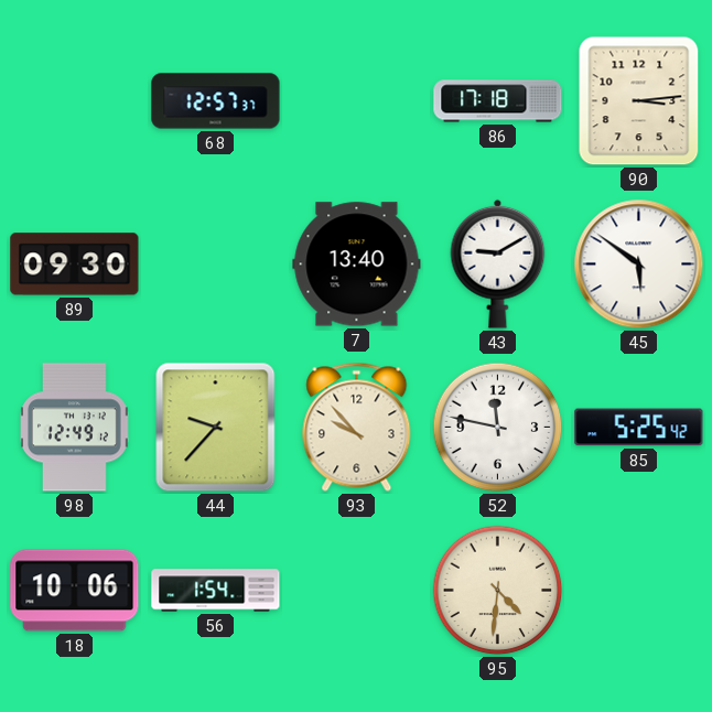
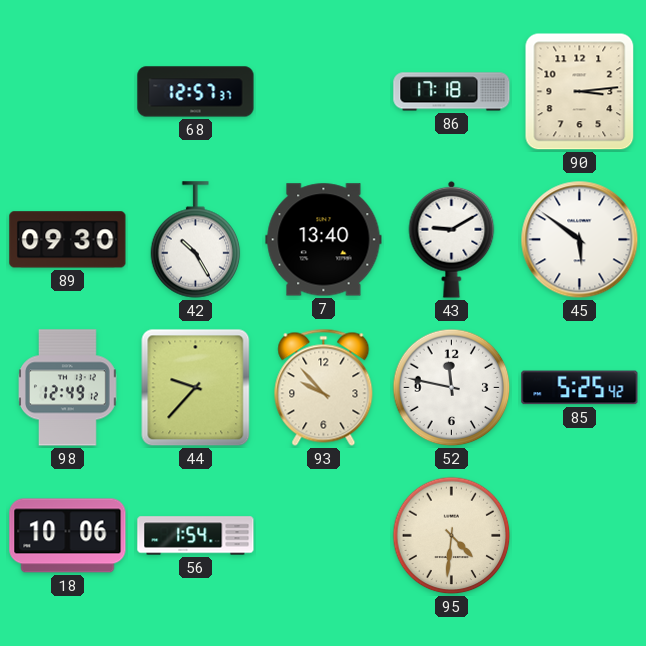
42: none -> 10:25
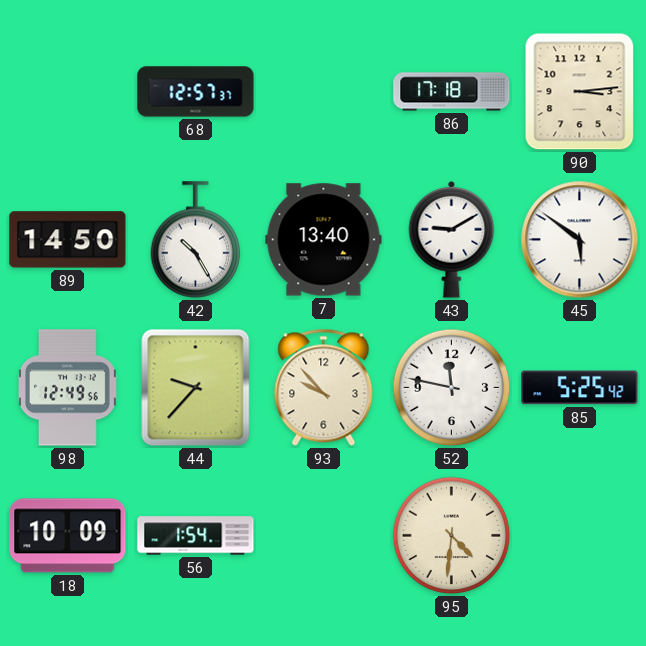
89: 09:30 -> 14:50
98: 12:49:12 -> 12:49:56
18: 10:06 -> 10:09
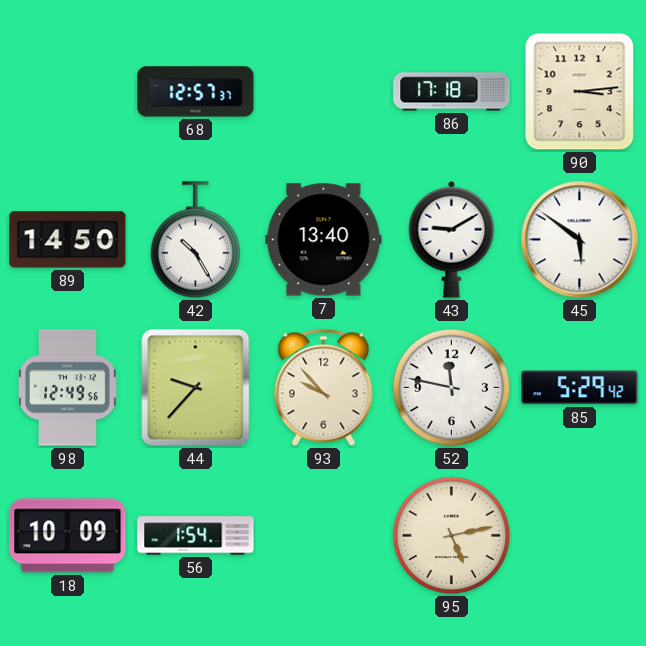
85: 5:25 -> 5:29
95: 4:31 -> 5:13
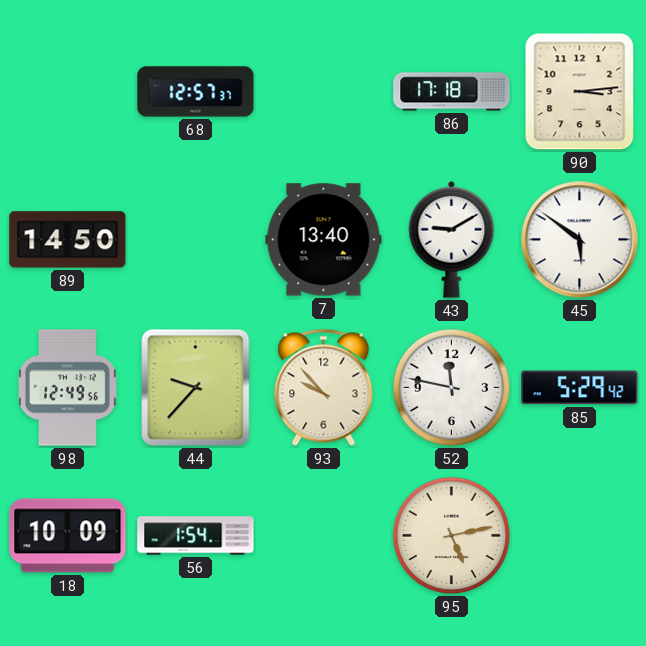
42: 10:25 -> none
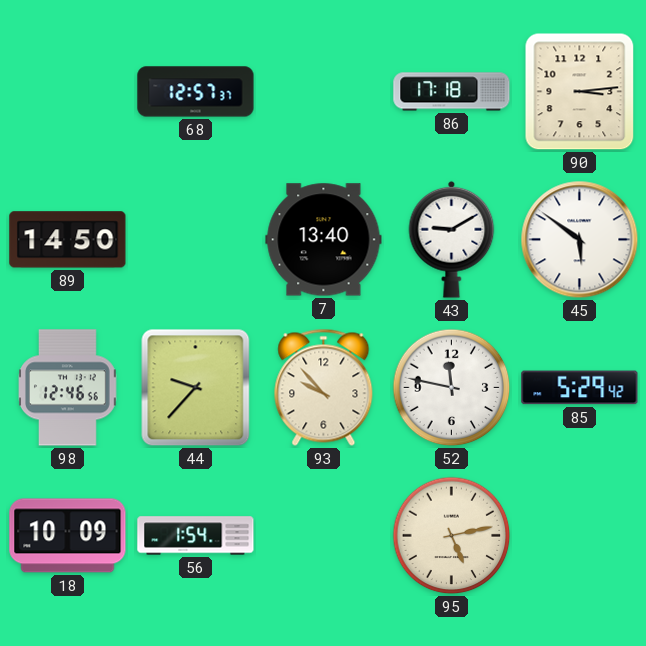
98: 12:49 -> 12:46
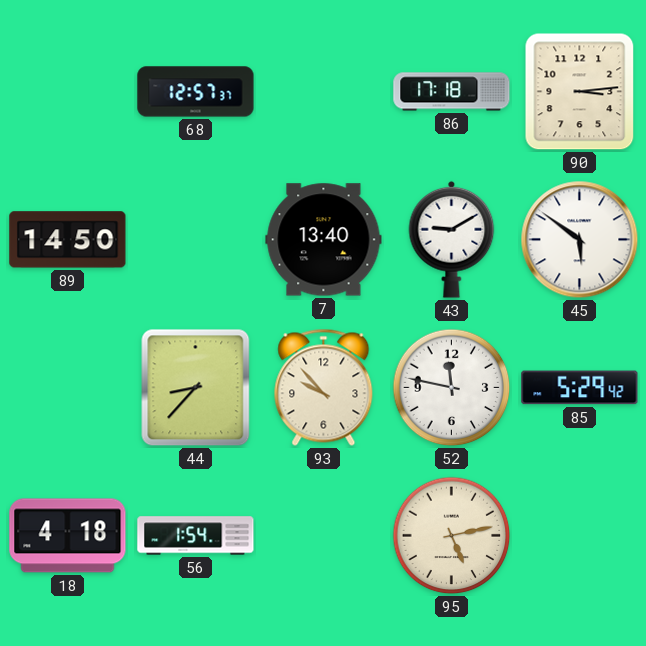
98: 12:46 -> none
44: 9:37 -> 8:37
18: 10:09 -> 4:18
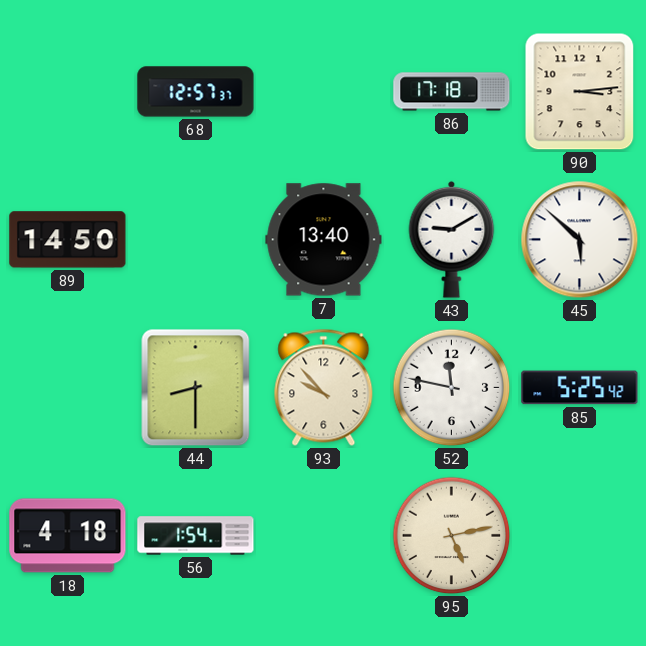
45: 5:51 -> 5:52
44: 8:37 -> 8:30
85: 5:29 -> 5:25
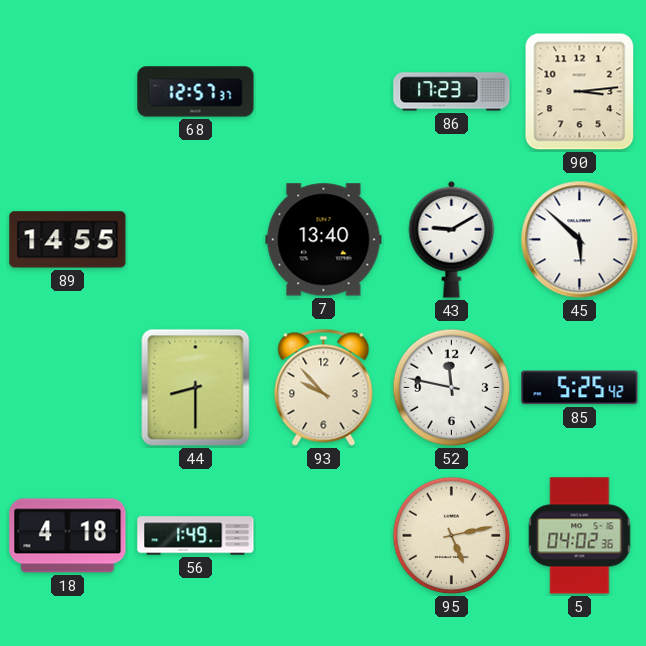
86: 17:18 -> 17:23
89: 14:50 -> 14:55
56: 1:54 -> 1:49
5: none -> 04:02
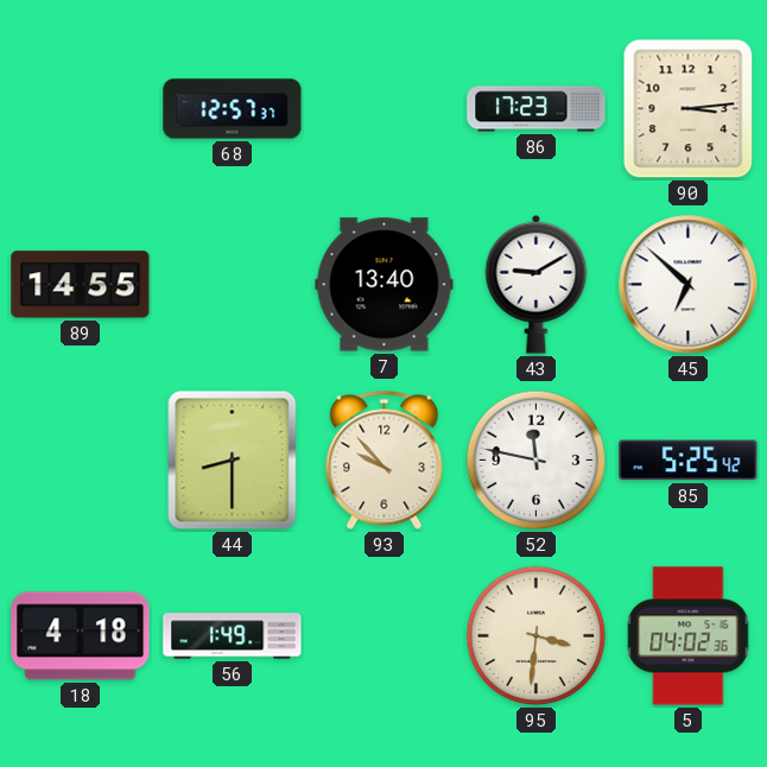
45: 5:52 -> 6:52
95: 5:13 -> 3:31
